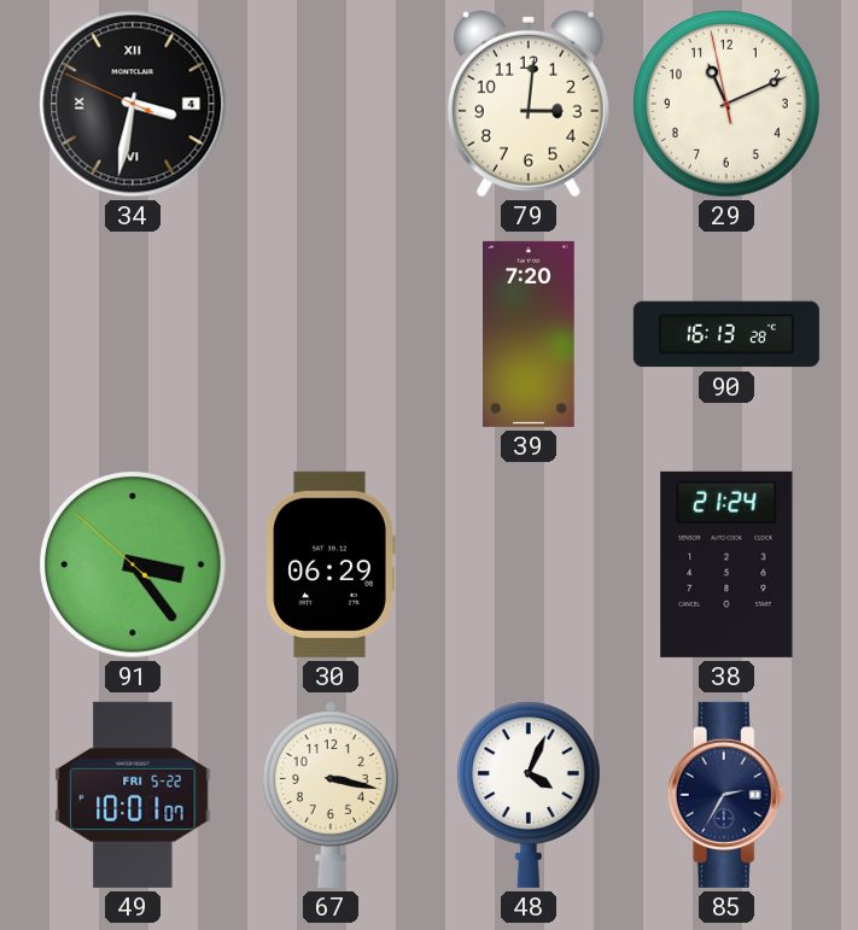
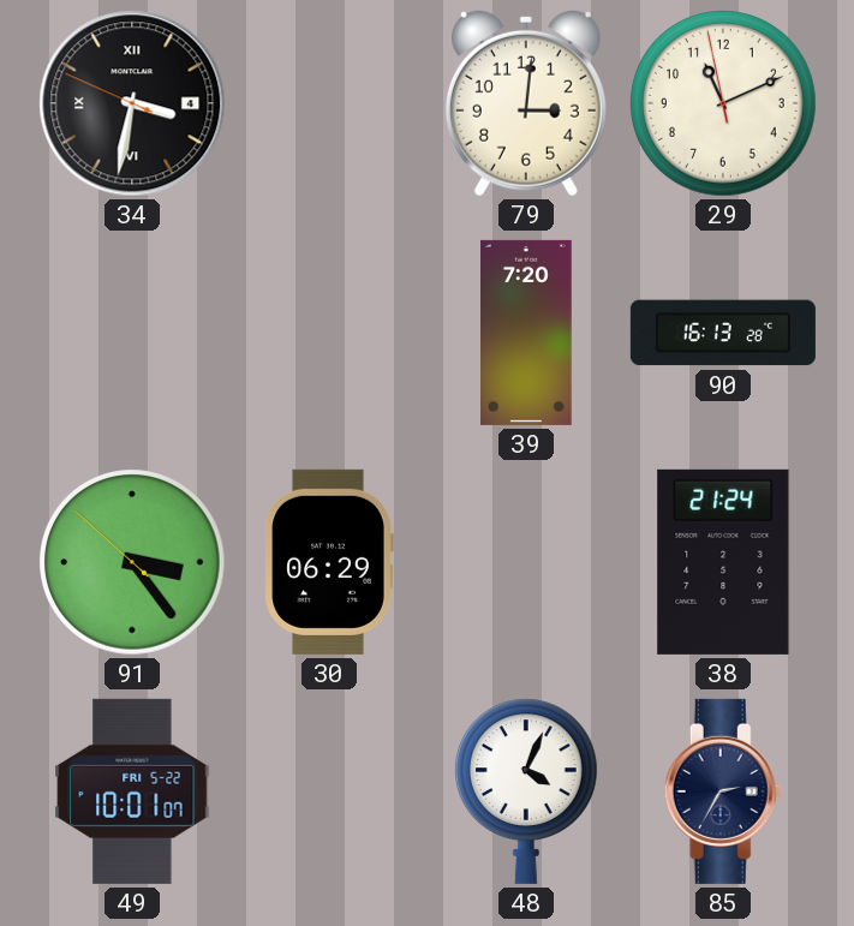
67: 3:17 -> none
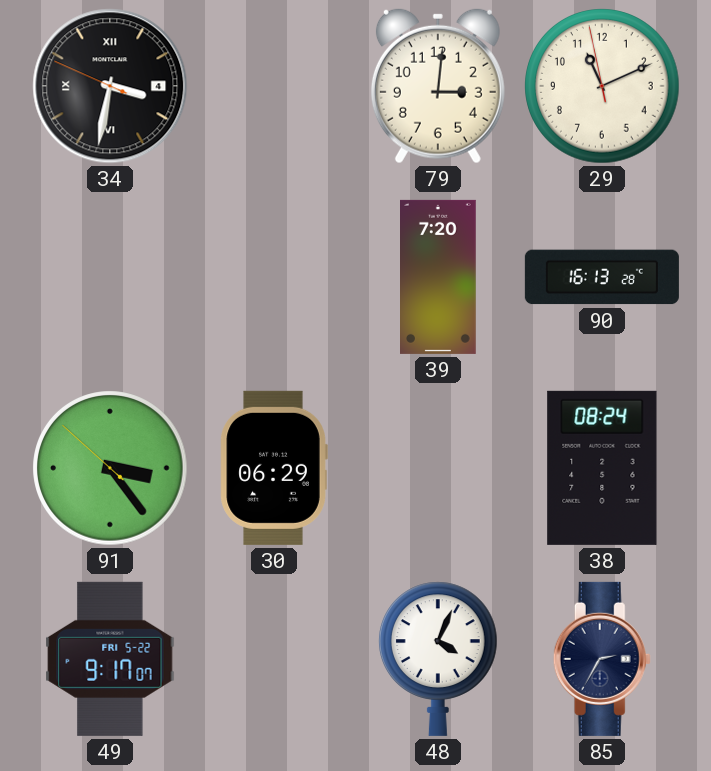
38: 21:24 -> 08:24
49: 10:01 -> 9:17
